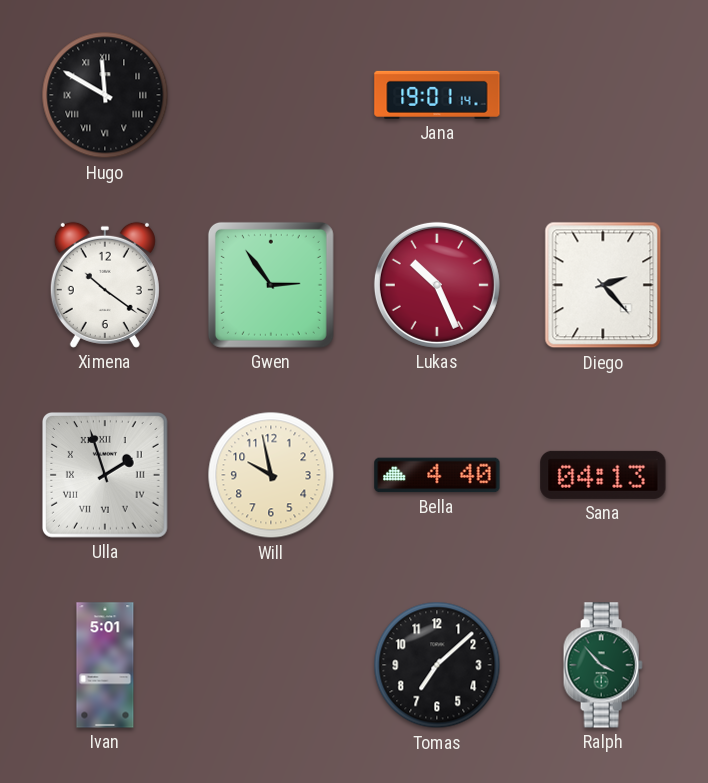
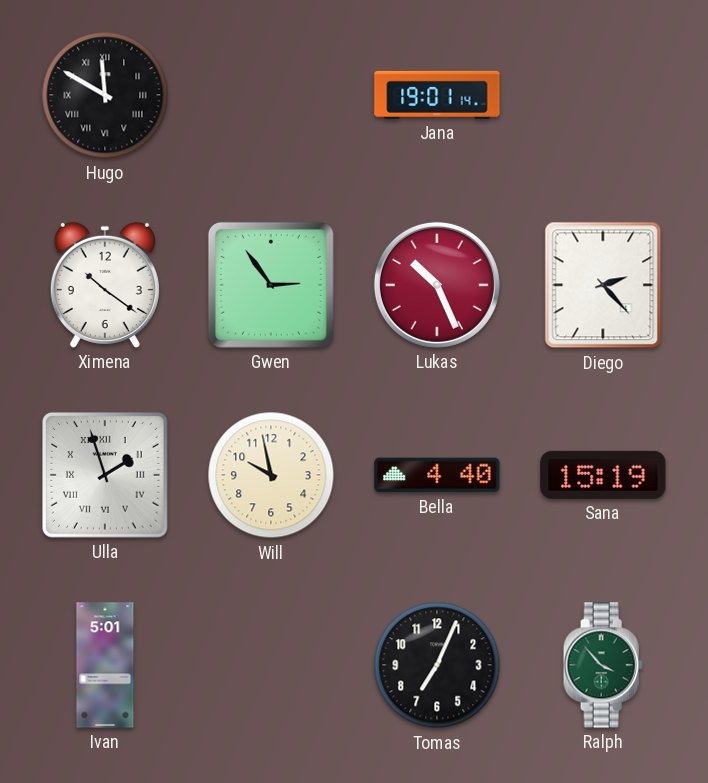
Sana: 04:13 -> 15:19
Tomas: 7:08 -> 7:04
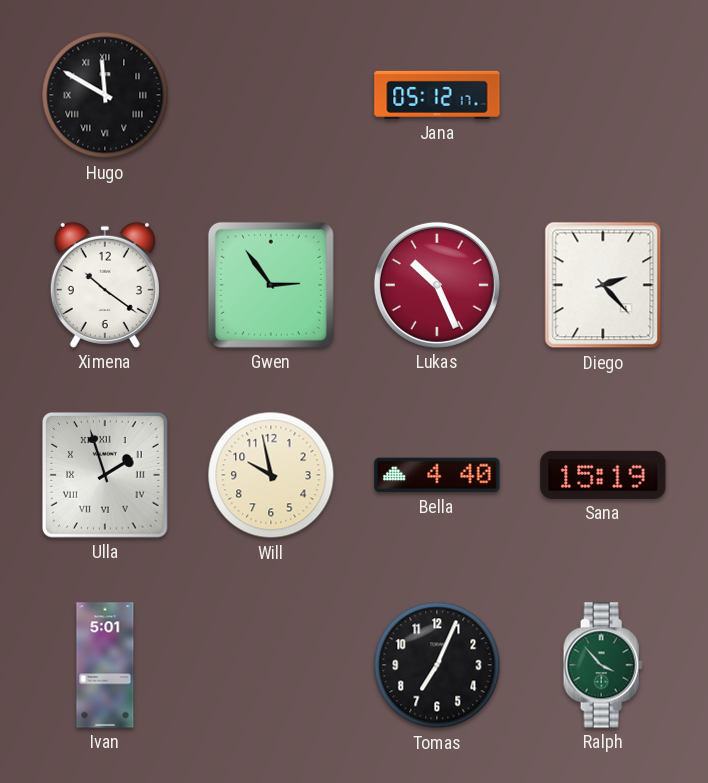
Jana: 19:01 -> 05:12
